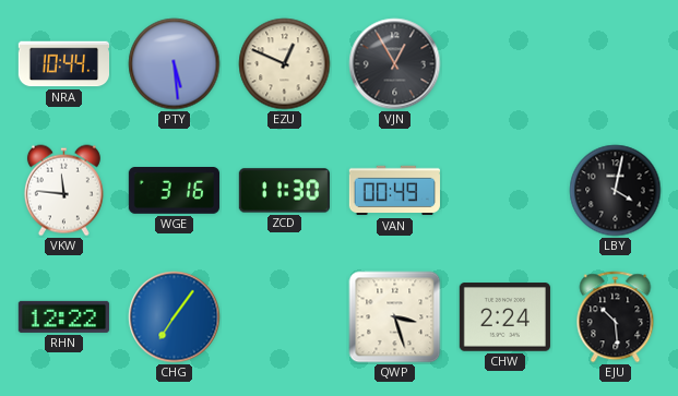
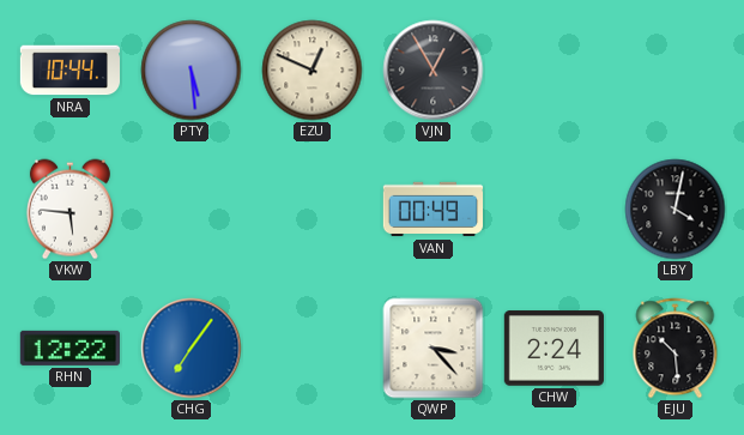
VKW: 11:46 -> 5:46
WGE: 3:16 -> none
ZCD: 11:30 -> none
QWP: 3:27 -> 3:23
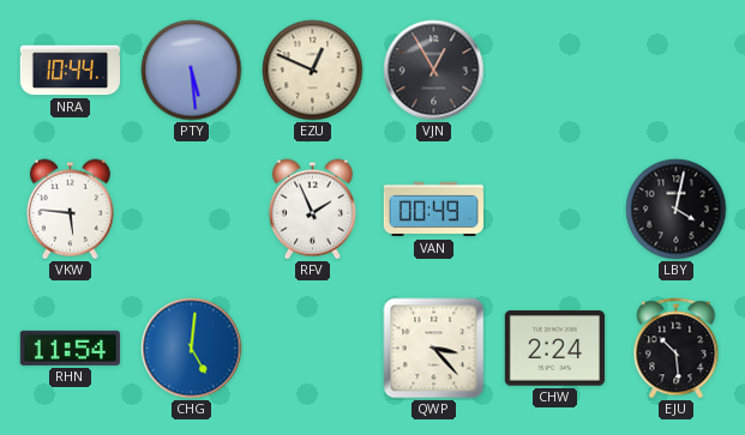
RFV: none -> 1:56
RHN: 12:22 -> 11:54
CHG: 7:06 -> 5:01
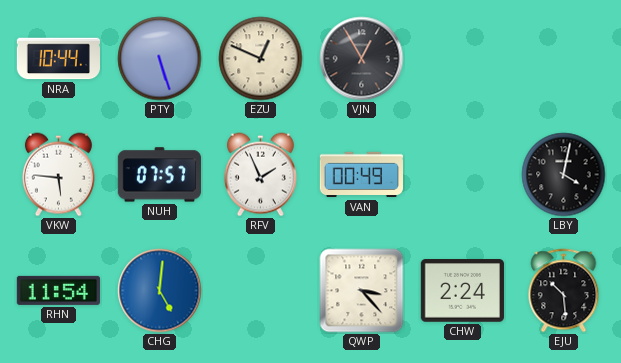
PTY: 5:29 -> 5:27
NUH: none -> 07:57
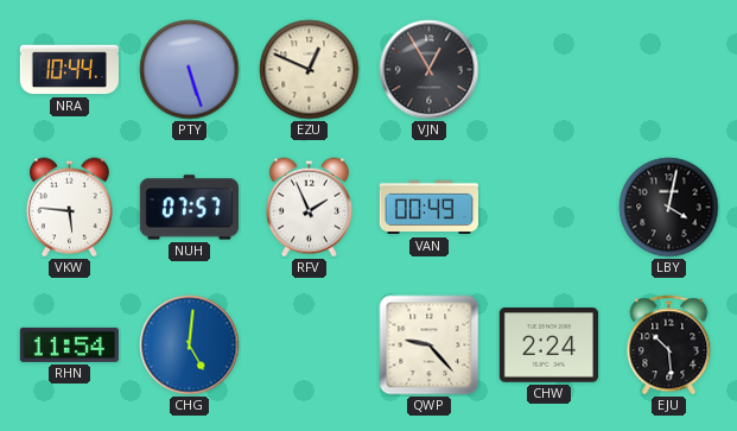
QWP: 3:23 -> 9:23
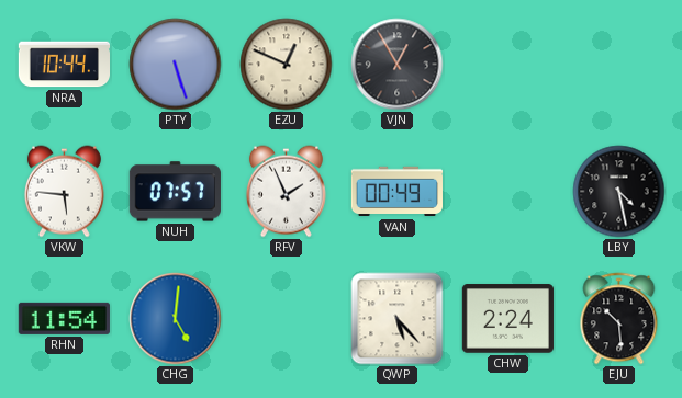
LBY: 4:02 -> 4:28
QWP: 9:23 -> 5:23
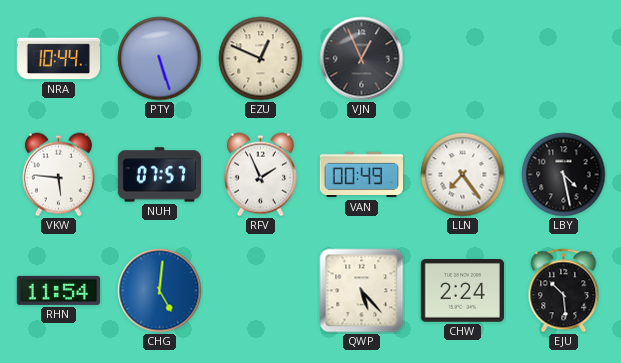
VJN: 12:55 -> 12:56
LLN: none -> 7:24
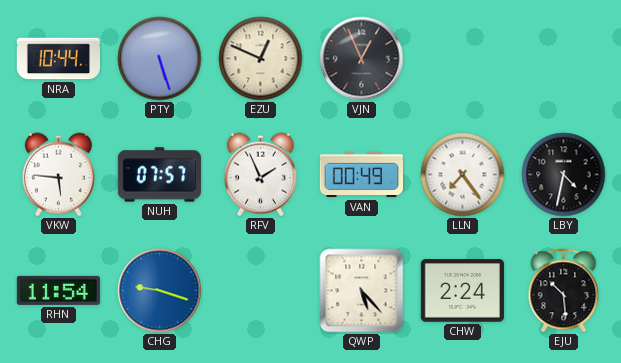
LBY: 4:28 -> 4:32
CHG: 5:01 -> 9:18
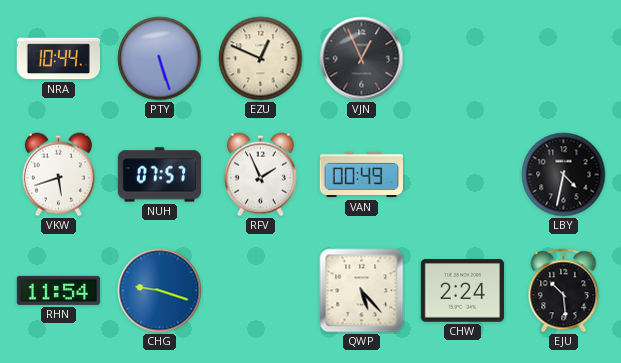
VKW: 5:46 -> 5:42
LLN: 7:24 -> none
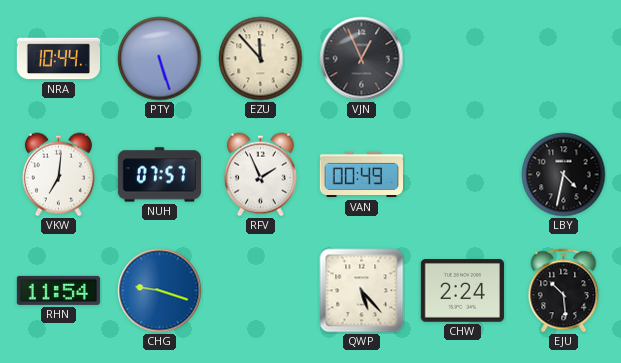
EZU: 12:49 -> 11:53
VKW: 5:42 -> 7:01
